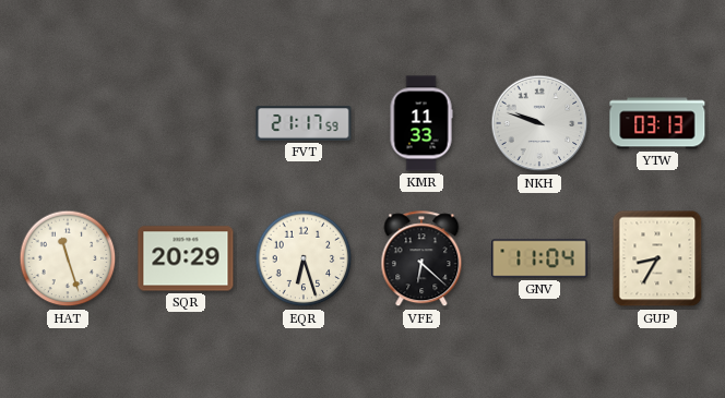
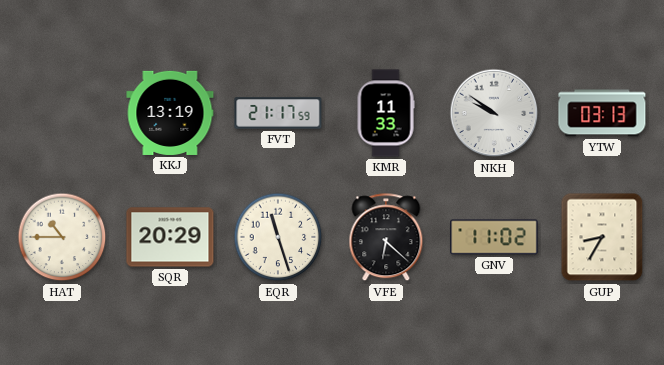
KKJ: none -> 13:19
NKH: 9:48 -> 9:51
HAT: 11:27 -> 10:45
EQR: 6:27 -> 11:27
GNV: 11:04 -> 11:02
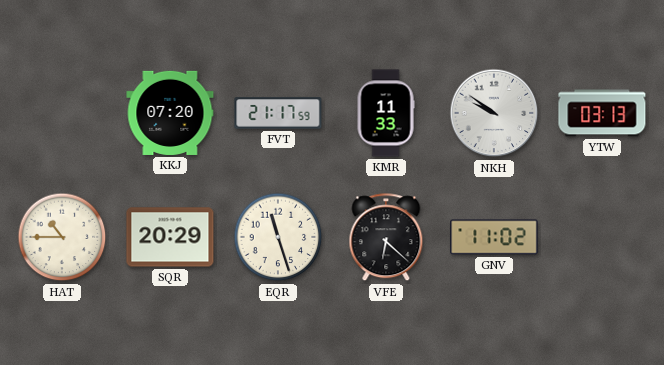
KKJ: 13:19 -> 07:20
GUP: 8:35 -> none
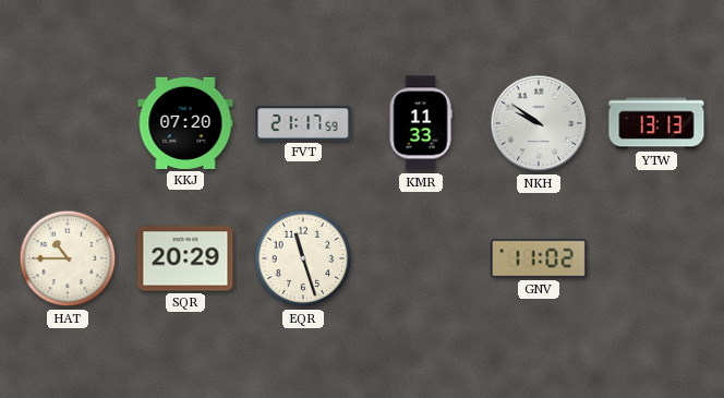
YTW: 03:13 -> 13:13
VFE: 6:22 -> none
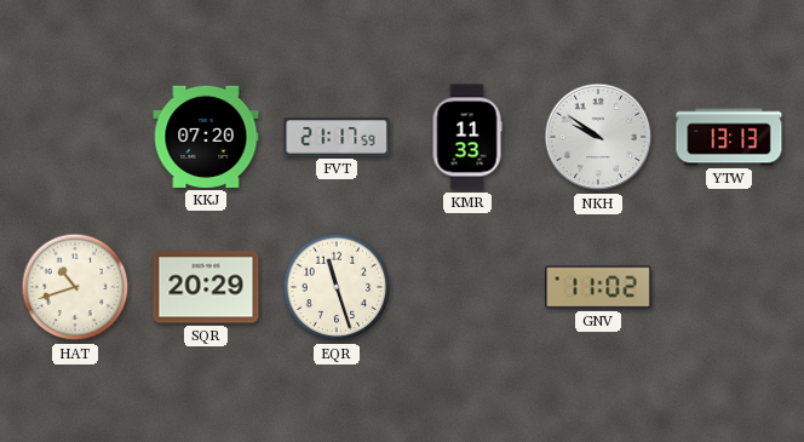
HAT: 10:45 -> 10:42
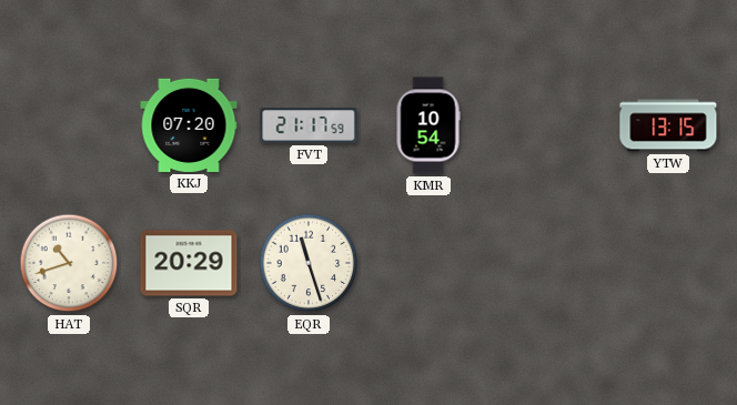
KMR: 11:33 -> 10:54
NKH: 9:51 -> none
YTW: 13:13 -> 13:15
GNV: 11:02 -> none
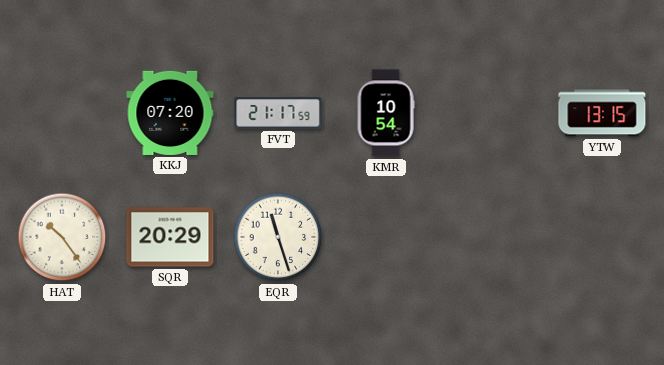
HAT: 10:42 -> 10:24
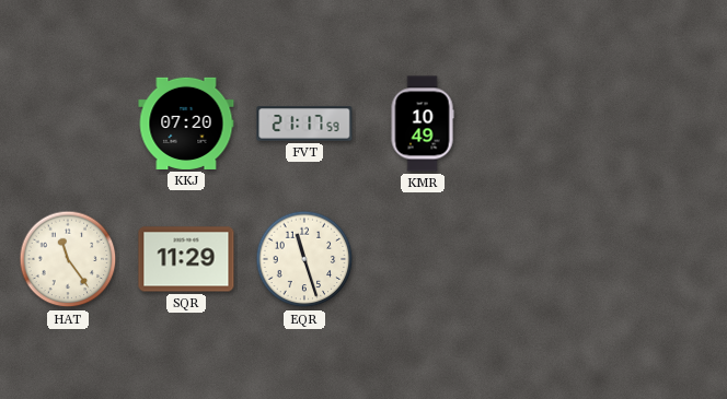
KMR: 10:54 -> 10:49
YTW: 13:15 -> none
HAT: 10:24 -> 11:24
SQR: 20:29 -> 11:29
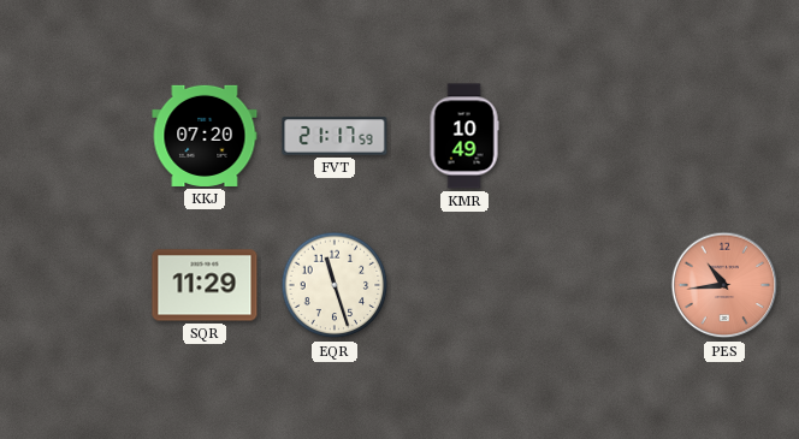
HAT: 11:24 -> none
PES: none -> 10:44
